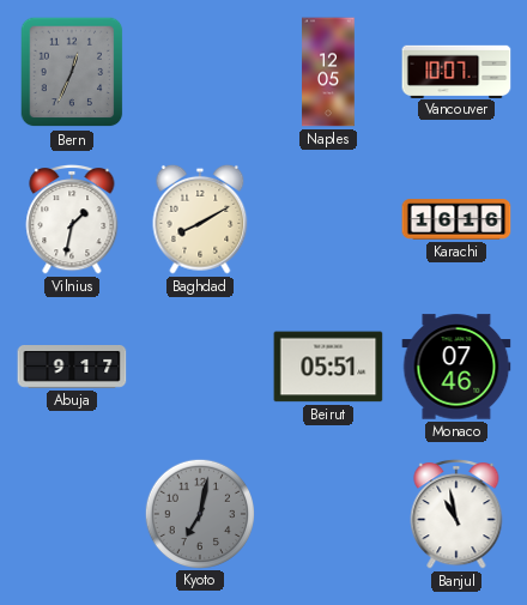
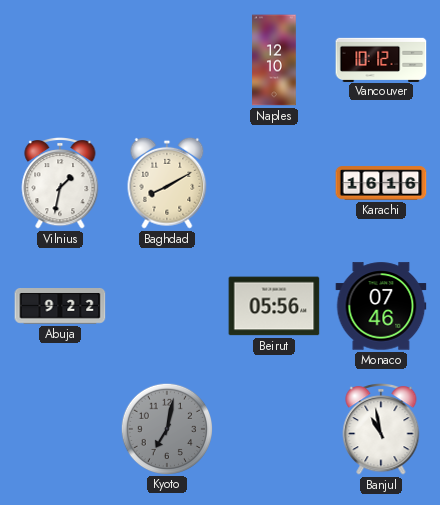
Bern: 12:34 -> none
Naples: 12:05 -> 12:10
Vancouver: 10:07 -> 10:12
Abuja: 9:17 -> 9:22
Beirut: 05:51 -> 05:56
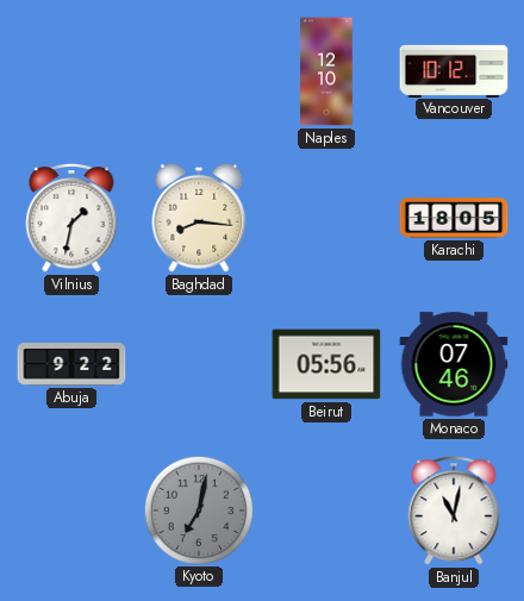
Baghdad: 8:10 -> 8:16
Karachi: 16:16 -> 18:05
Banjul: 10:58 -> 11:02
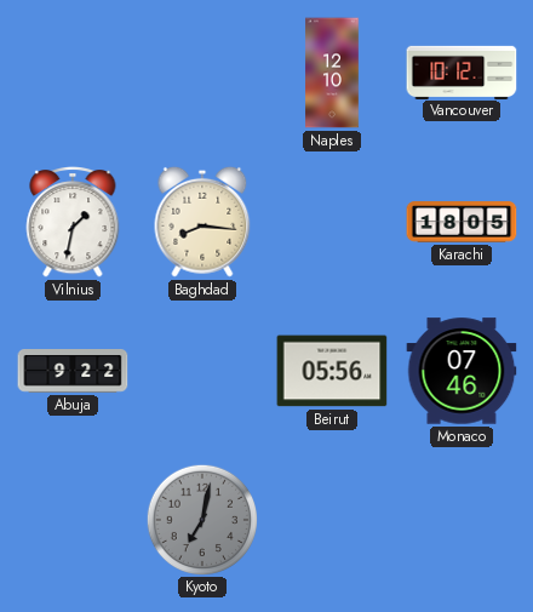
Banjul: 11:02 -> none
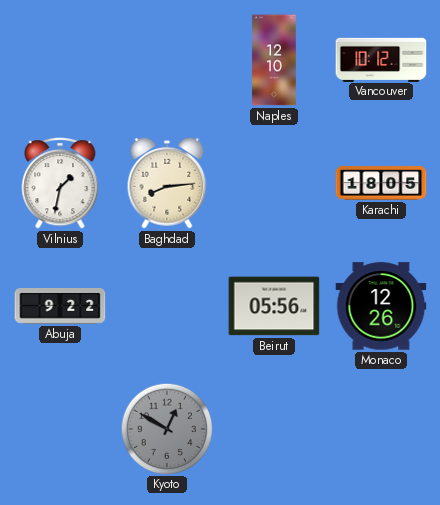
Baghdad: 8:16 -> 8:14
Monaco: 07:46 -> 12:26
Kyoto: 7:02 -> 12:50
